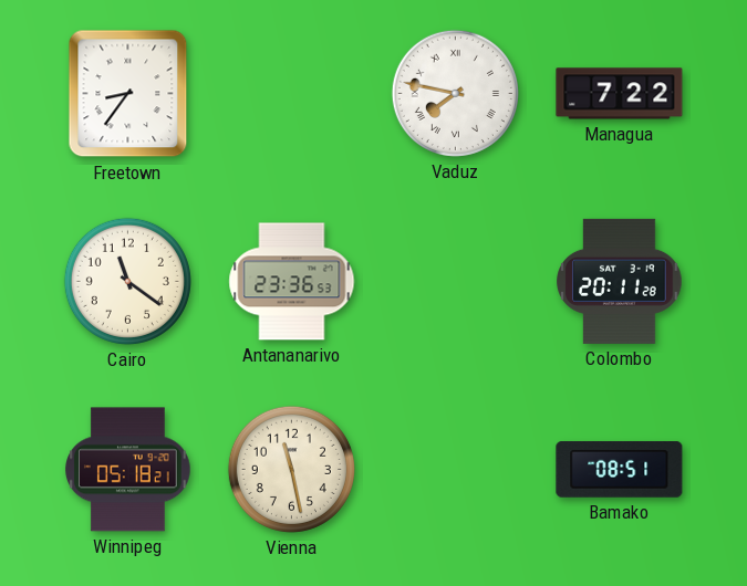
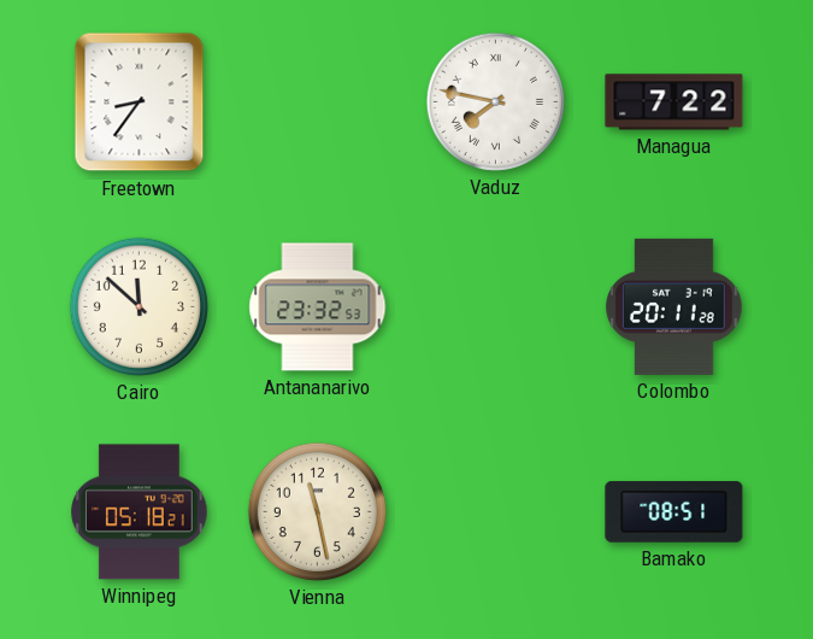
Cairo: 11:21 -> 11:52
Antananarivo: 23:36 -> 23:32
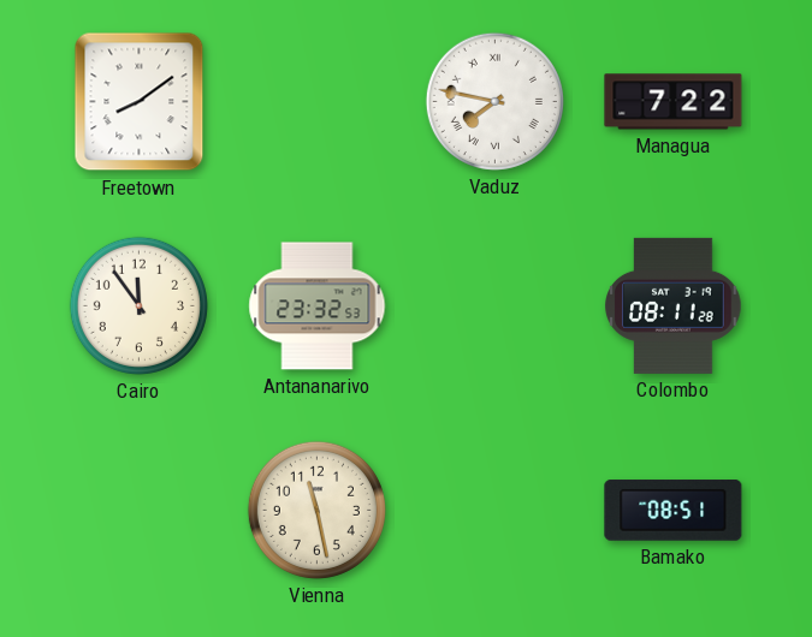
Freetown: 8:36 -> 8:09
Cairo: 11:52 -> 11:54
Colombo: 20:11 -> 08:11
Winnipeg: 05:18 -> none
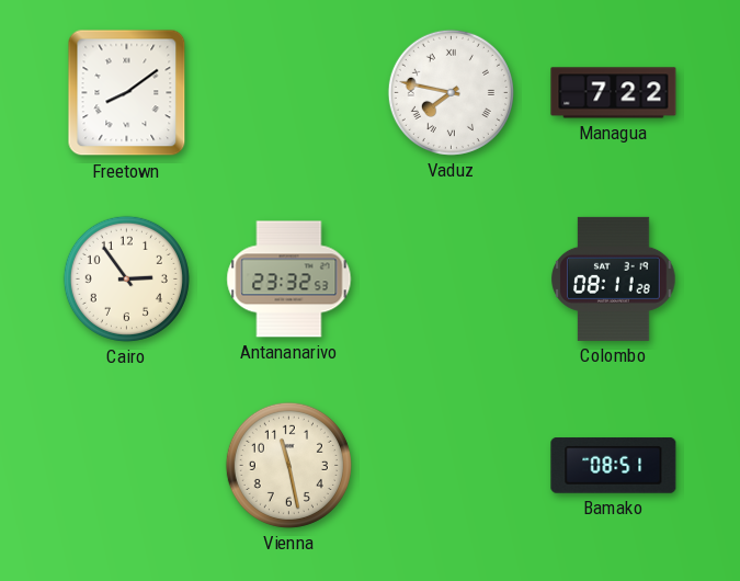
Cairo: 11:54 -> 2:54
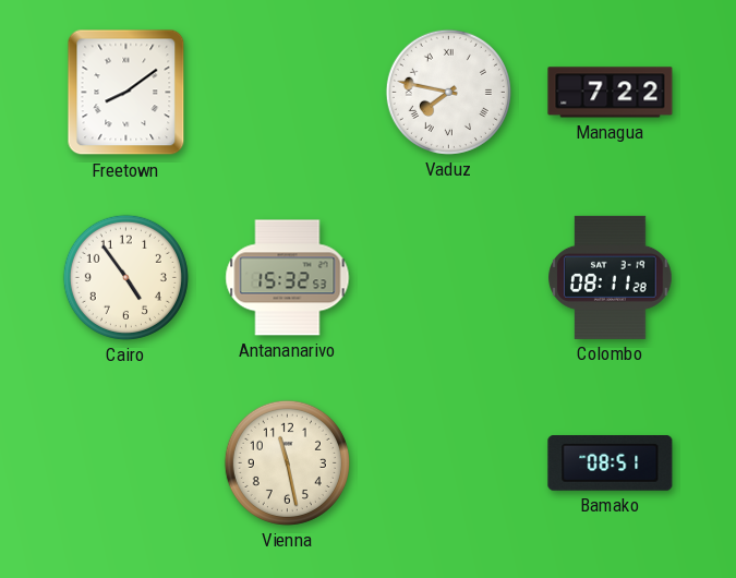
Cairo: 2:54 -> 4:54
Antananarivo: 23:32 -> 15:32
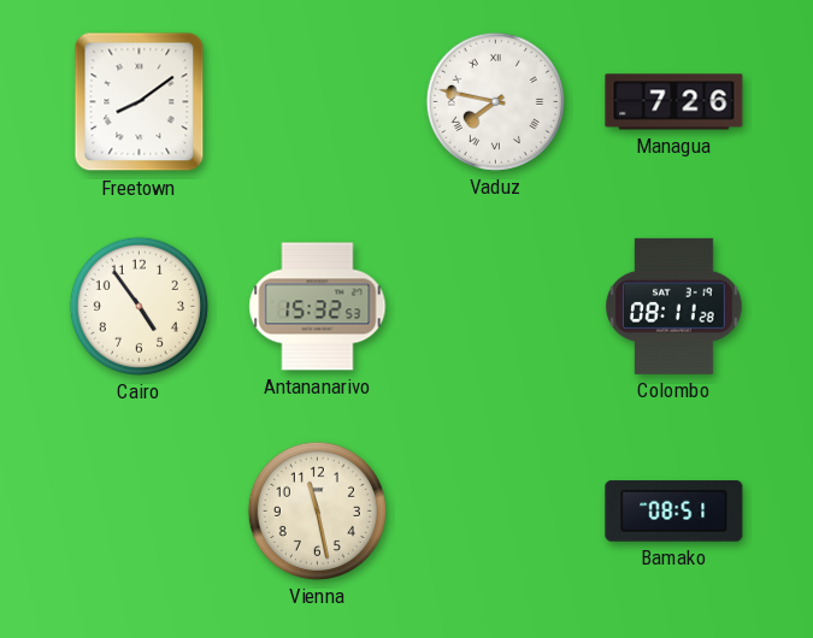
Managua: 7:22 -> 7:26
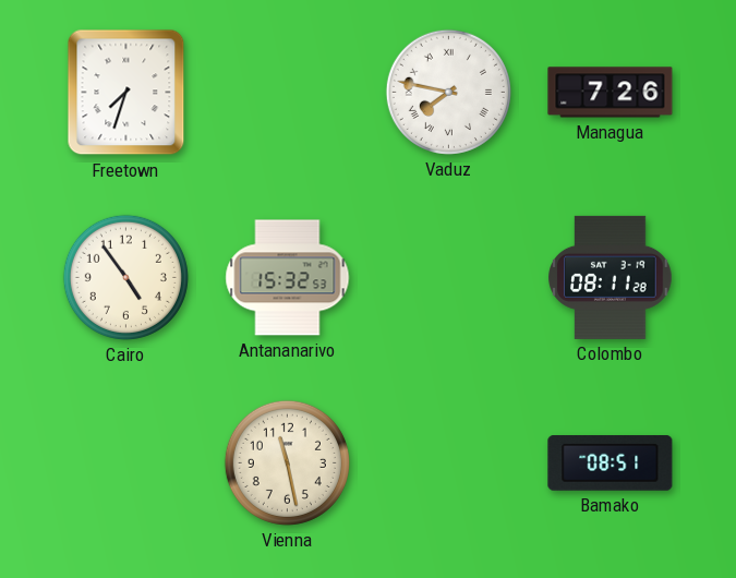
Freetown: 8:09 -> 7:33
